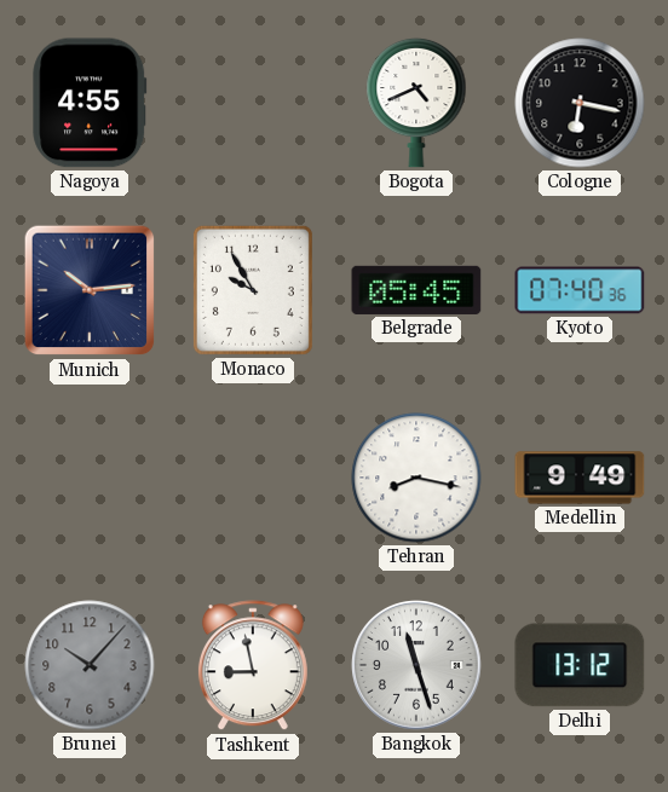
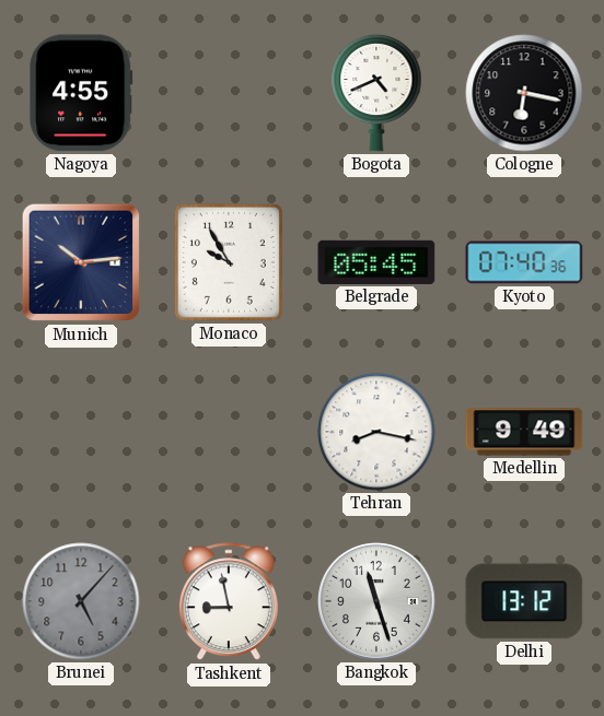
Brunei: 10:07 -> 5:07
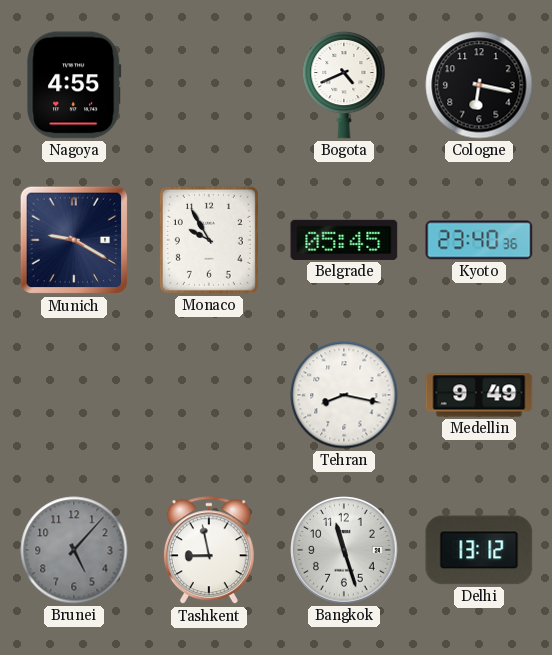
Munich: 10:14 -> 9:20
Kyoto: 07:40 -> 23:40
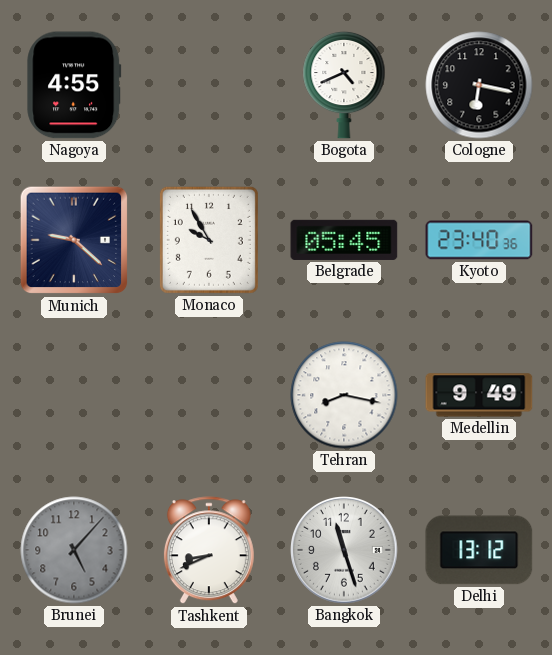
Munich: 9:20 -> 9:22
Tashkent: 8:58 -> 8:41
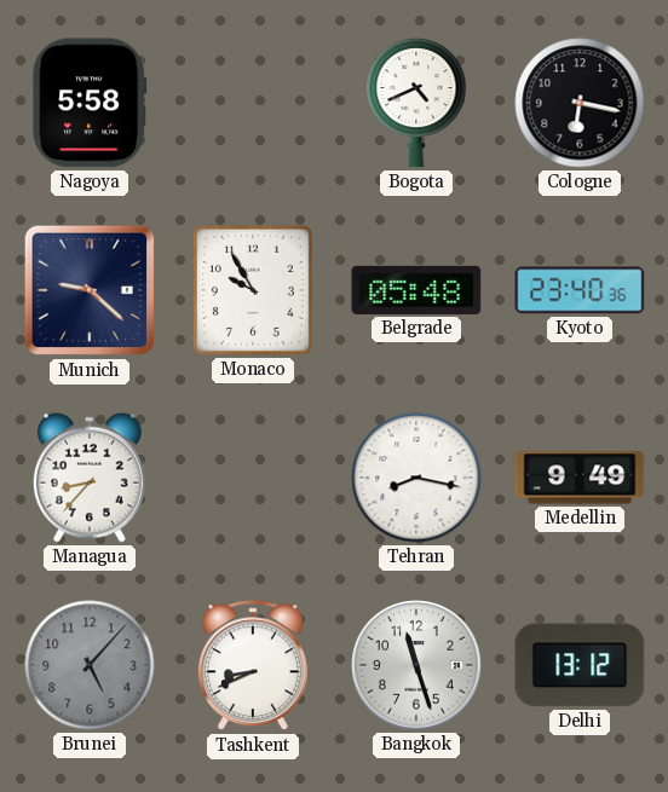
Nagoya: 4:55 -> 5:58
Belgrade: 05:45 -> 05:48
Managua: none -> 8:37
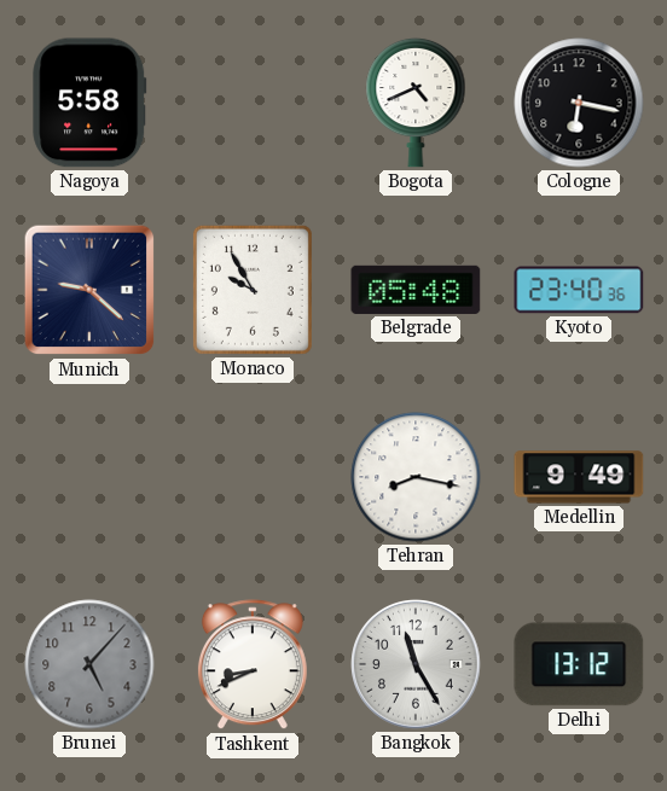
Managua: 8:37 -> none
Bangkok: 11:27 -> 11:25
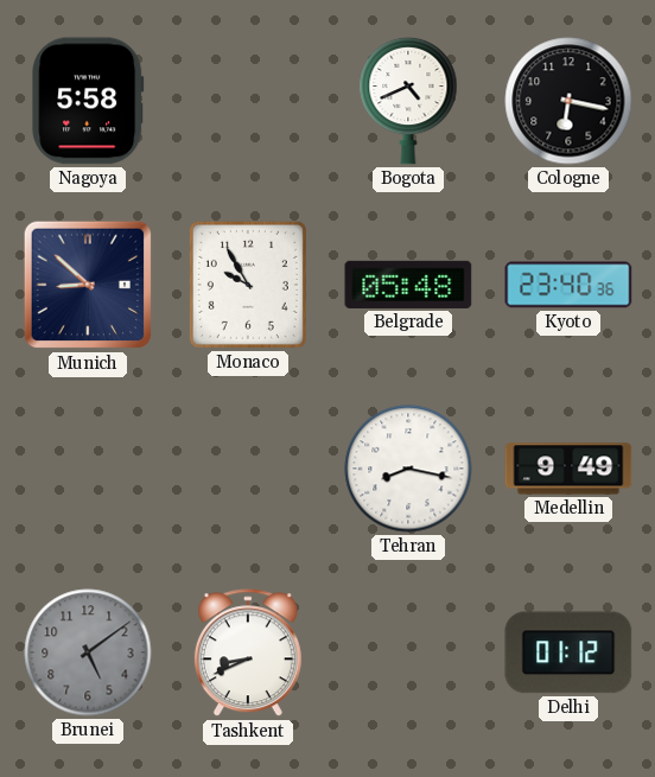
Munich: 9:22 -> 8:52
Brunei: 5:07 -> 5:09
Bangkok: 11:25 -> none
Delhi: 13:12 -> 01:12
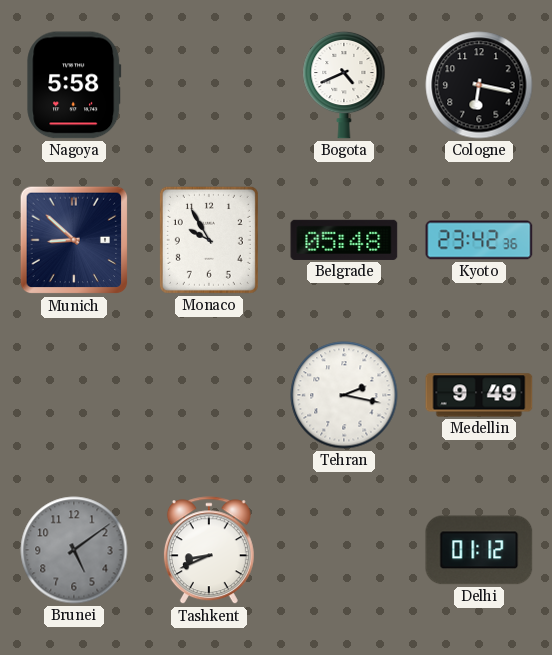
Kyoto: 23:40 -> 23:42
Tehran: 8:17 -> 2:17
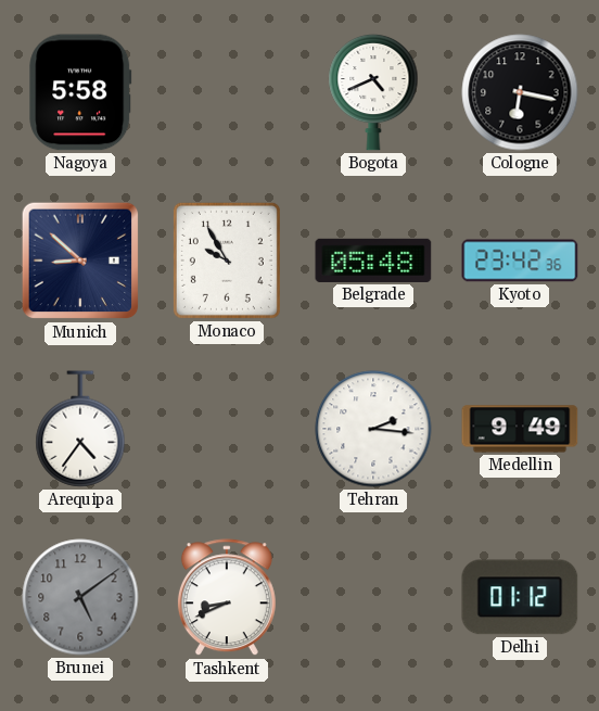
Arequipa: none -> 4:36
Tehran: 2:17 -> 2:16
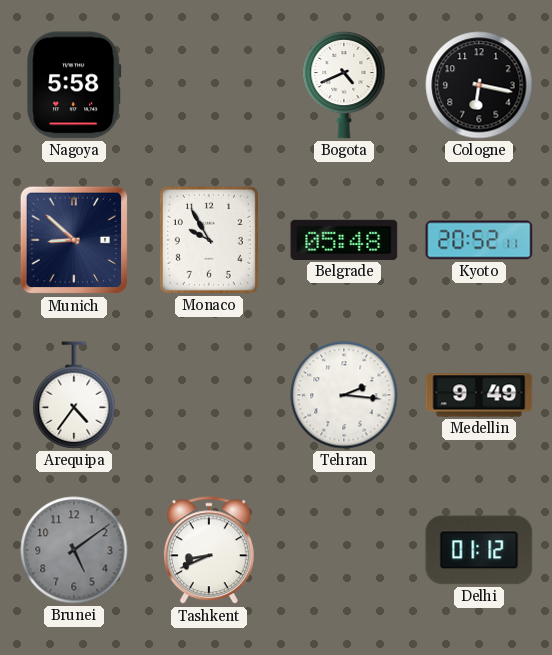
Kyoto: 23:42 -> 20:52
